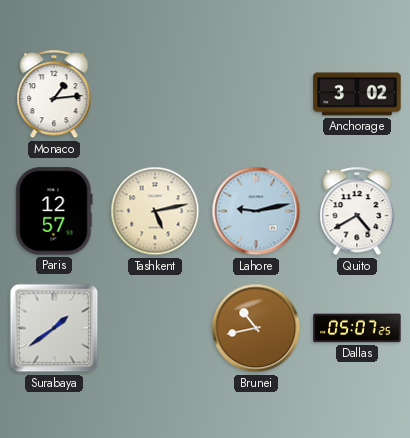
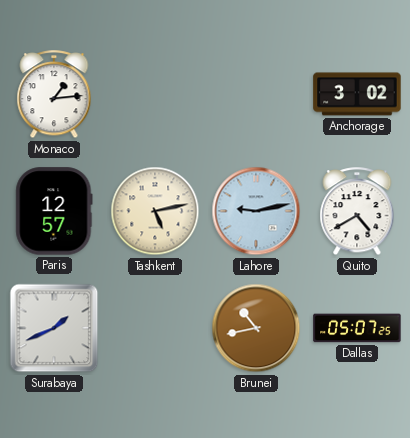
Surabaya: 1:39 -> 1:41
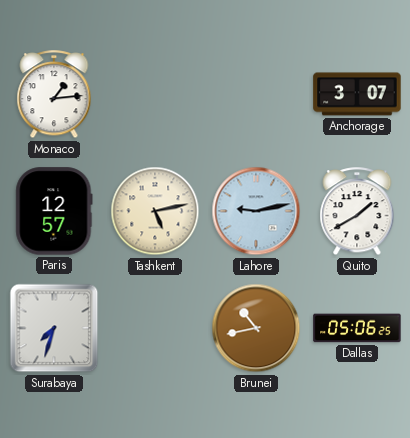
Anchorage: 3:02 -> 3:07
Quito: 4:40 -> 1:40
Surabaya: 1:41 -> 7:33
Dallas: 05:07 -> 05:06
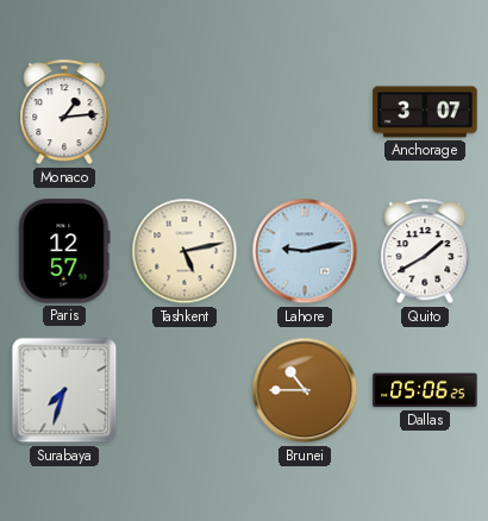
Brunei: 10:43 -> 10:45
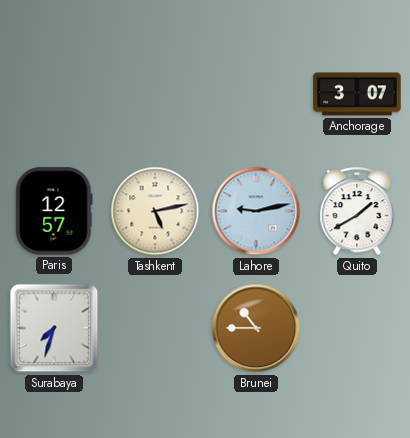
Monaco: 1:14 -> none
Dallas: 05:06 -> none
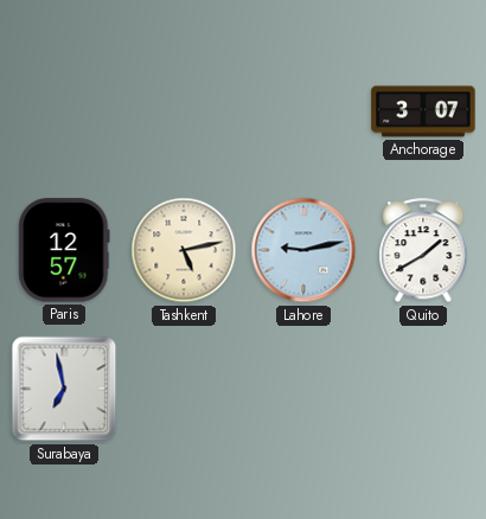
Surabaya: 7:33 -> 6:58
Brunei: 10:45 -> none
